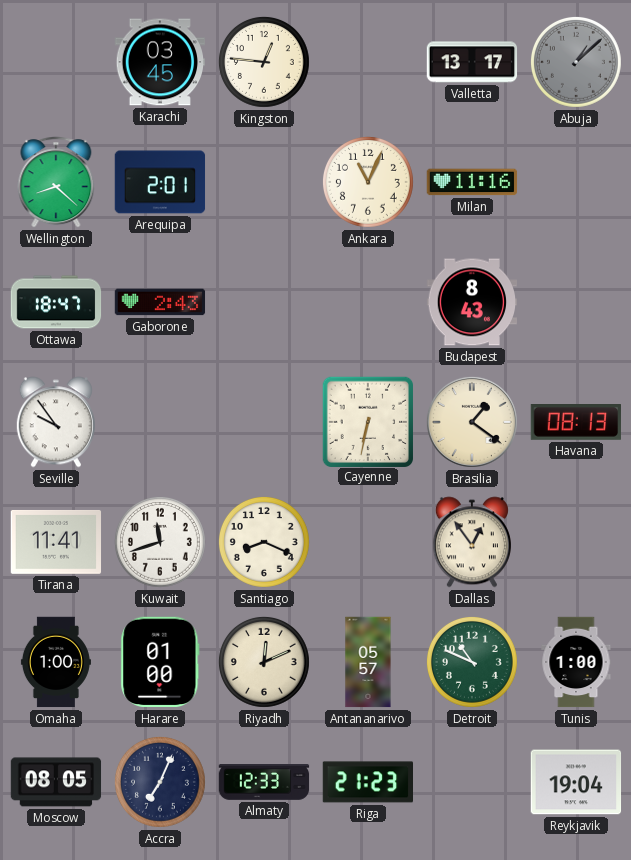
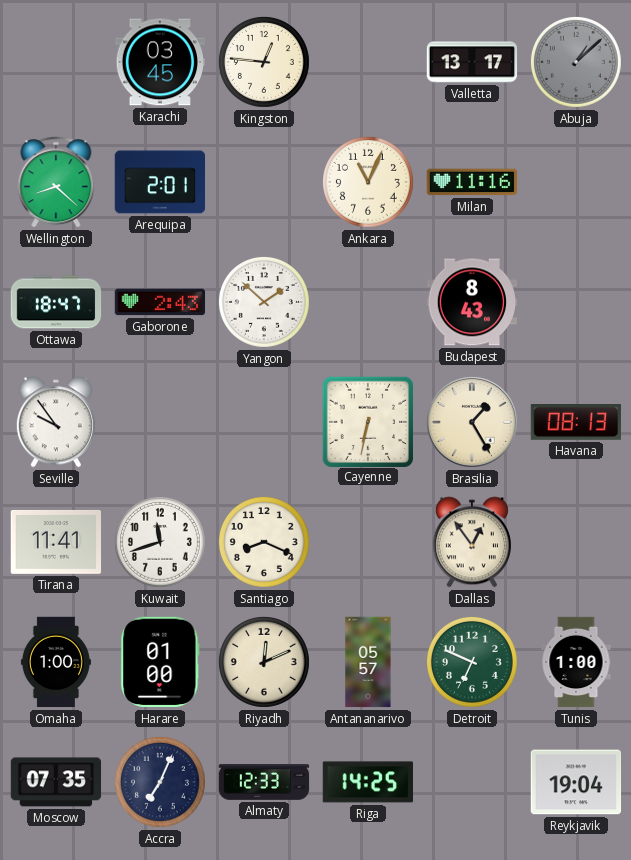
Yangon: none -> 1:52
Brasilia: 1:21 -> 1:25
Detroit: 10:49 -> 6:49
Moscow: 08:05 -> 07:35
Riga: 21:23 -> 14:25
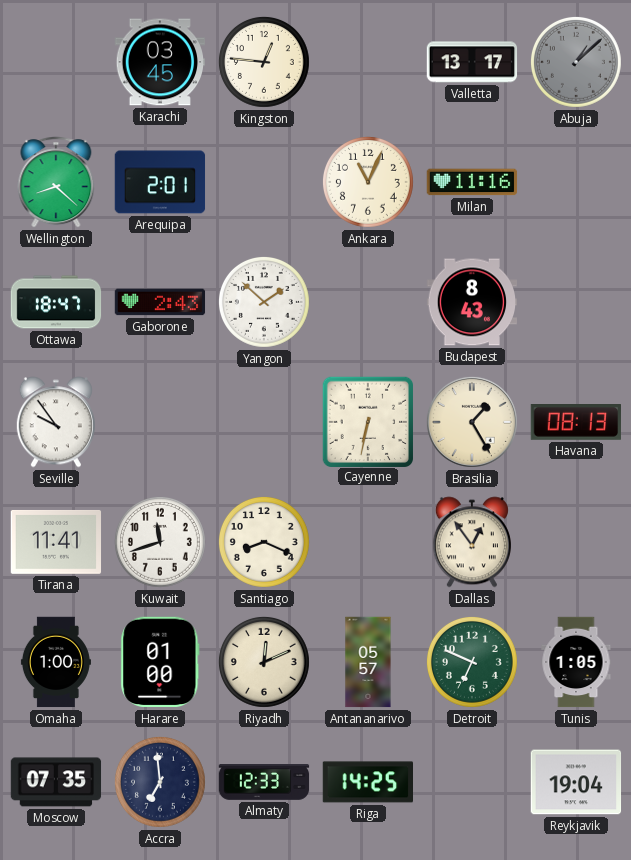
Tunis: 1:00 -> 1:05
Accra: 7:04 -> 6:59
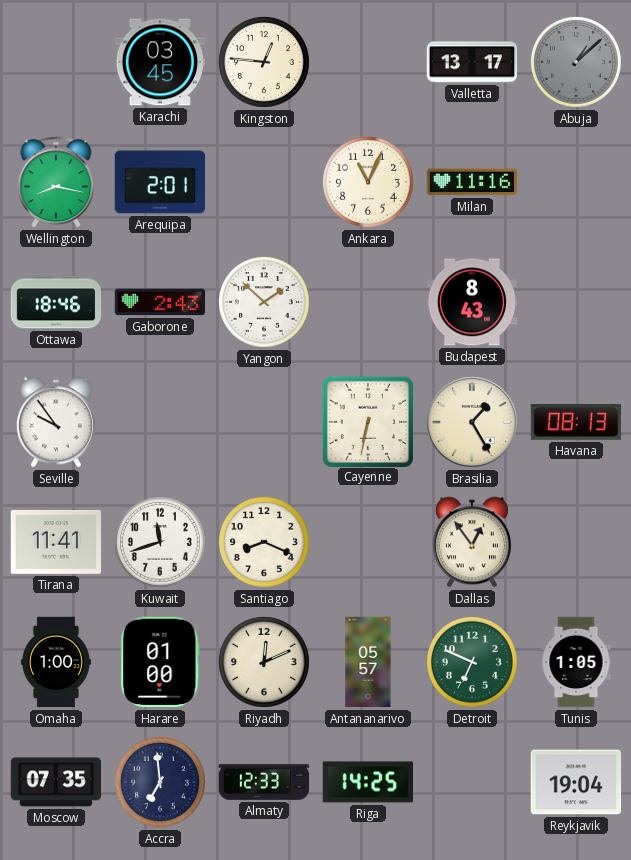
Wellington: 8:22 -> 8:17
Ottawa: 18:47 -> 18:46
